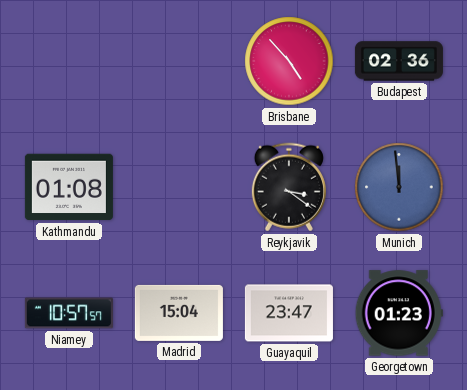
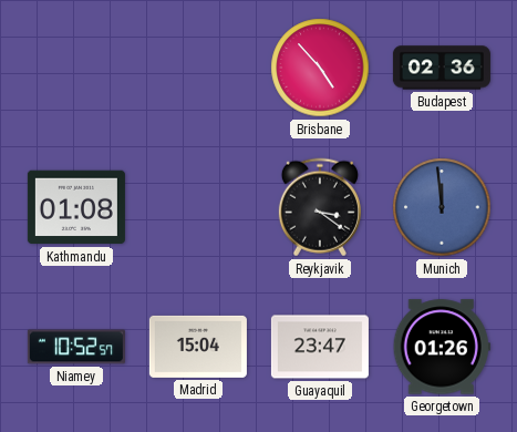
Niamey: 10:57 -> 10:52
Georgetown: 01:23 -> 01:26
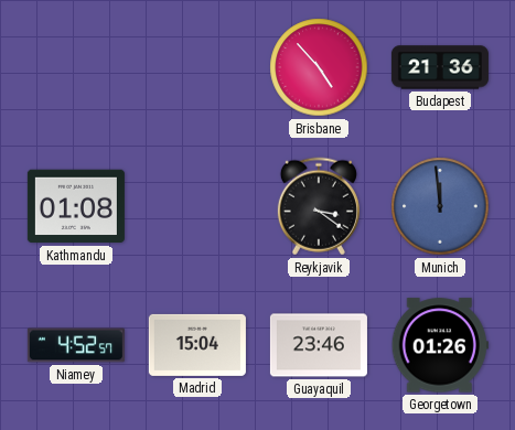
Budapest: 02:36 -> 21:36
Niamey: 10:52 -> 4:52
Guayaquil: 23:47 -> 23:46
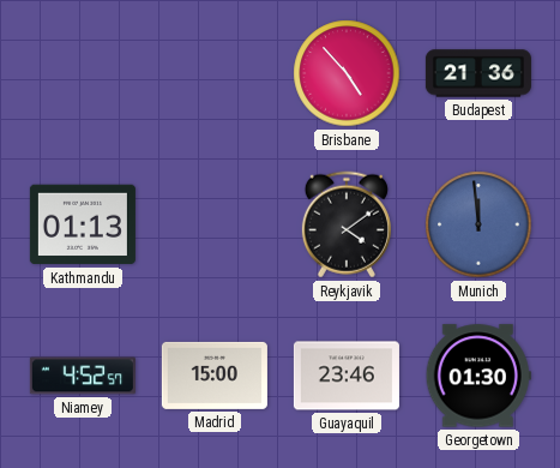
Kathmandu: 01:08 -> 01:13
Reykjavik: 3:21 -> 4:09
Madrid: 15:04 -> 15:00
Georgetown: 01:26 -> 01:30
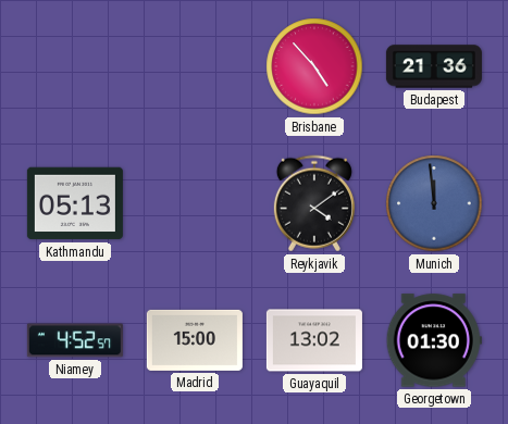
Kathmandu: 01:13 -> 05:13
Guayaquil: 23:46 -> 13:02
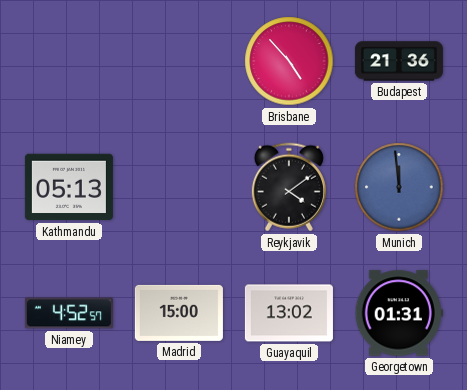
Georgetown: 01:30 -> 01:31
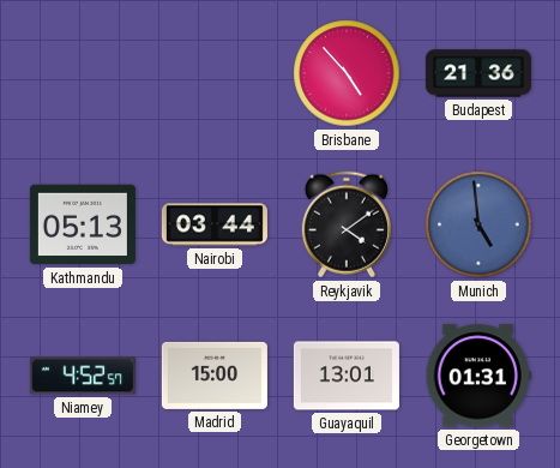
Nairobi: none -> 03:44
Munich: 11:59 -> 4:59
Guayaquil: 13:02 -> 13:01
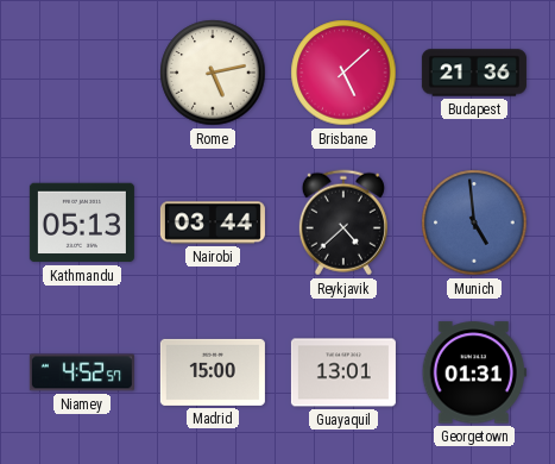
Rome: none -> 5:13
Brisbane: 4:53 -> 5:08
Reykjavik: 4:09 -> 4:38
